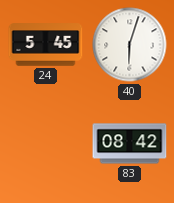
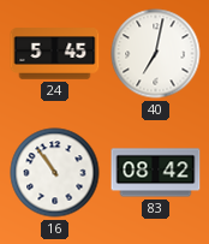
40: 6:03 -> 7:02
16: none -> 10:54
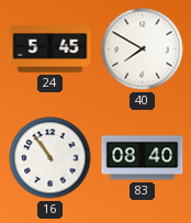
40: 7:02 -> 7:50
83: 08:42 -> 08:40
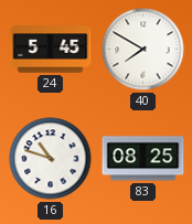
16: 10:54 -> 10:48
83: 08:40 -> 08:25
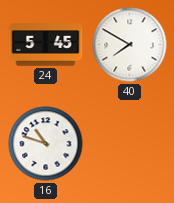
83: 08:25 -> none
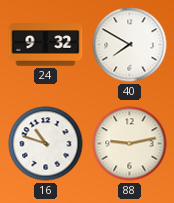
24: 5:45 -> 9:32
88: none -> 9:13
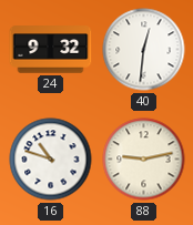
40: 7:50 -> 12:31
